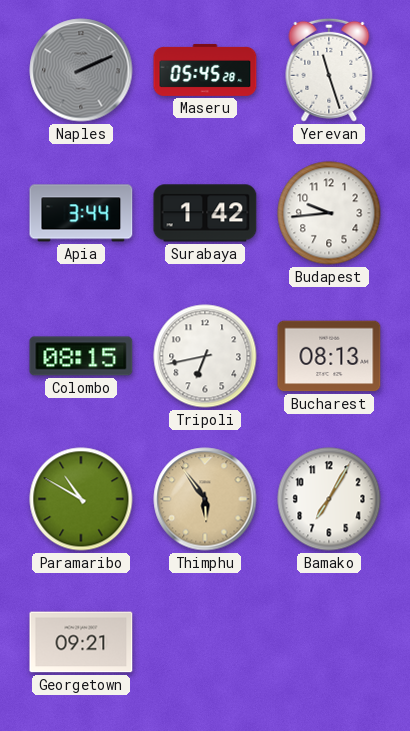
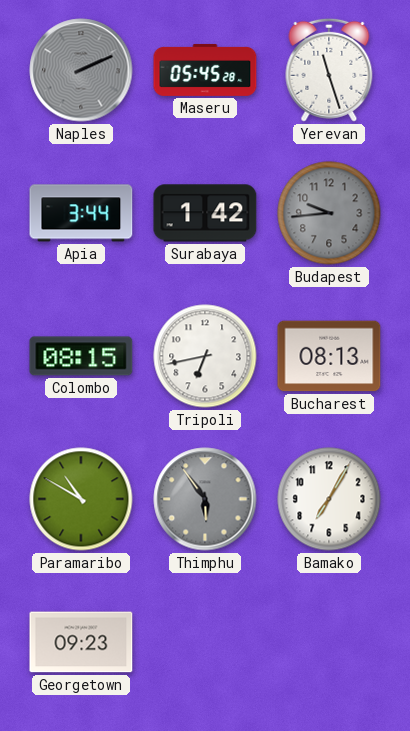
Budapest dial: white -> grey
Thimphu dial: champagne -> grey
Georgetown: 09:21 -> 09:23
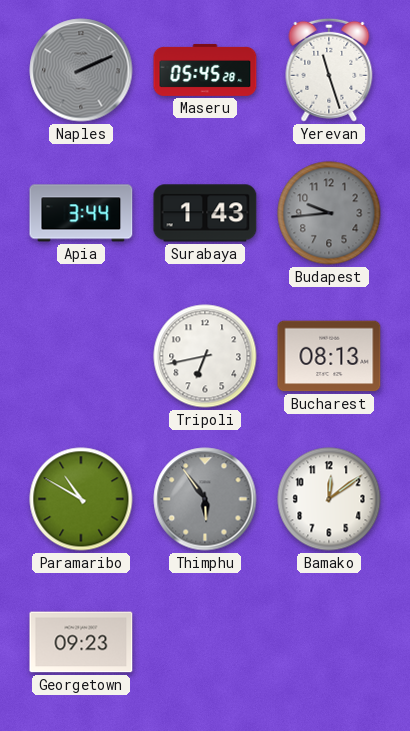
Surabaya: 1:42 -> 1:43
Colombo: 08:15 -> none
Bamako: 7:05 -> 12:09
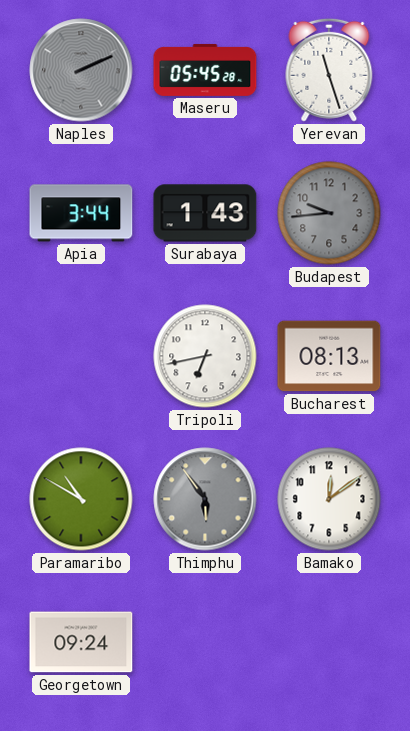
Georgetown: 09:23 -> 09:24
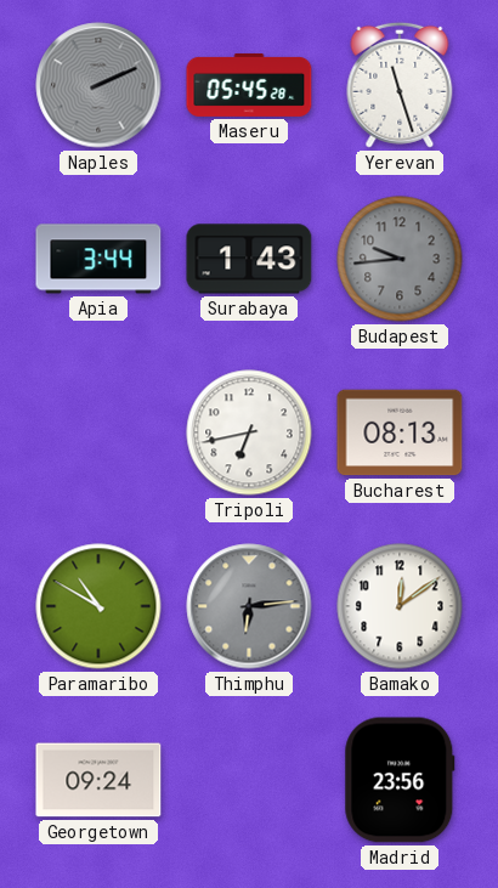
Thimphu: 5:54 -> 6:14
Madrid: none -> 23:56
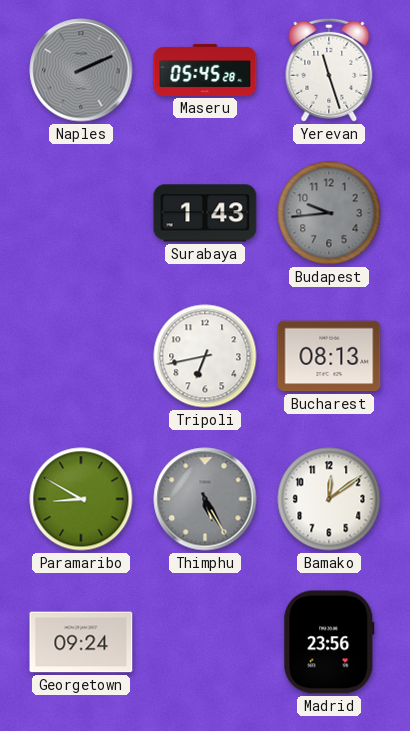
Apia: 3:44 -> none
Paramaribo: 10:50 -> 8:50
Thimphu: 6:14 -> 5:25
